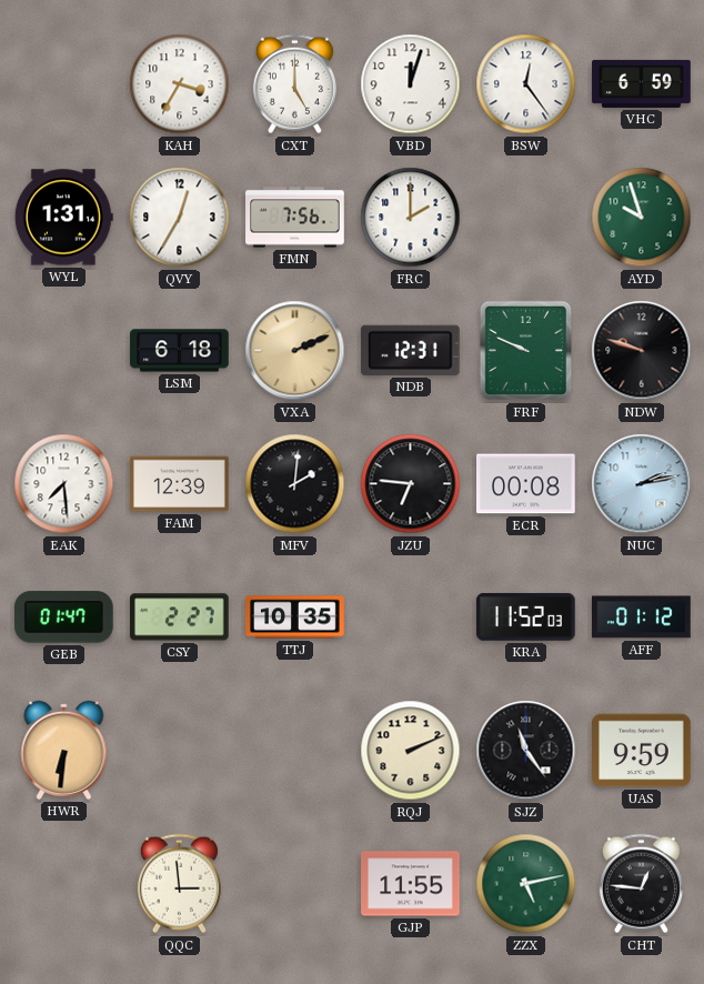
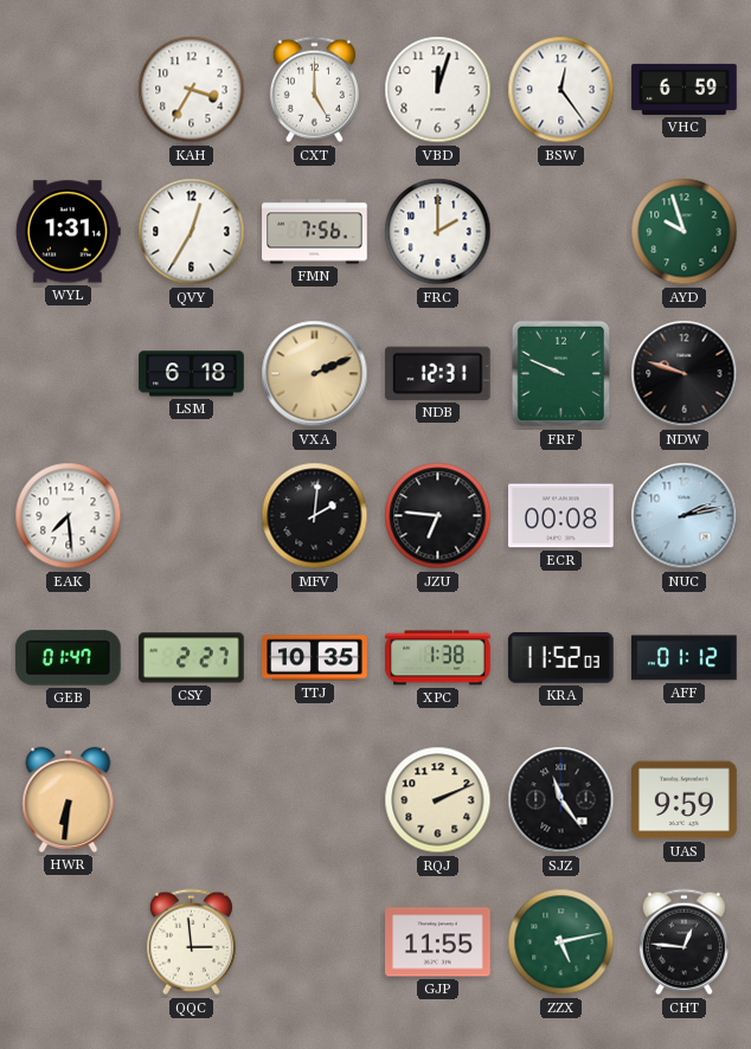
FAM: 12:39 -> none
XPC: none -> 1:38
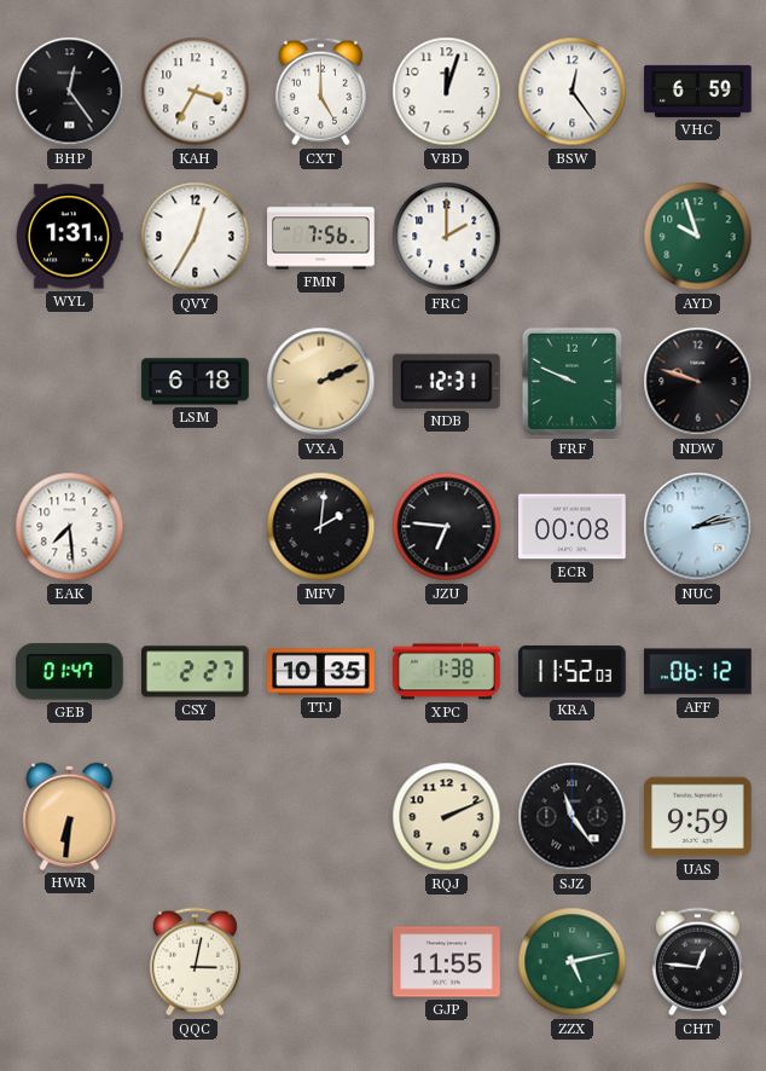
BHP: none -> 12:24
AFF: 01:12 -> 06:12
QQC: 2:59 -> 3:02
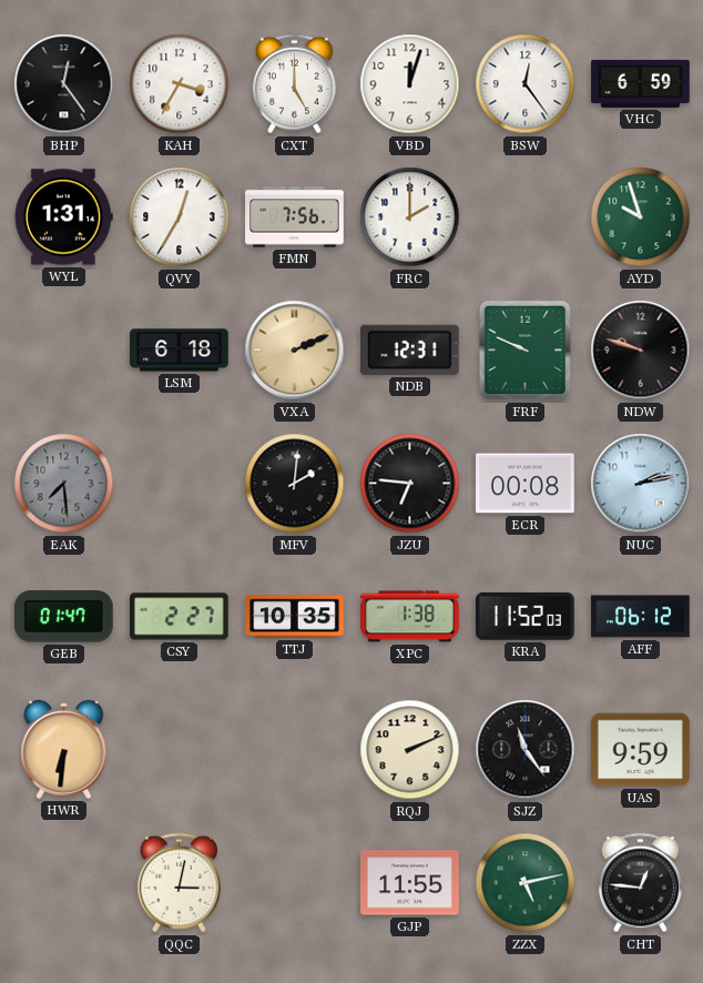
EAK dial: white -> grey
